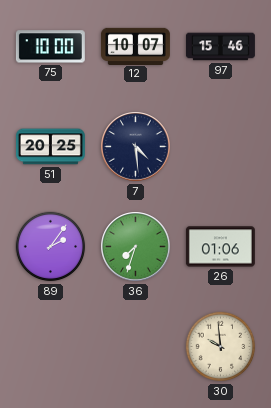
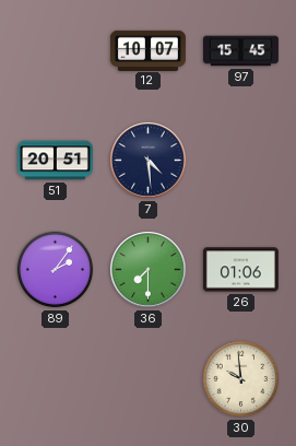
75: 10:00 -> none
97: 15:46 -> 15:45
51: 20:25 -> 20:51
36: 7:33 -> 7:30
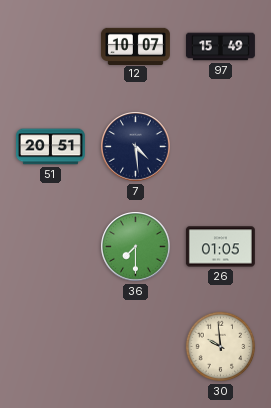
97: 15:45 -> 15:49
89: 2:06 -> none
26: 01:06 -> 01:05
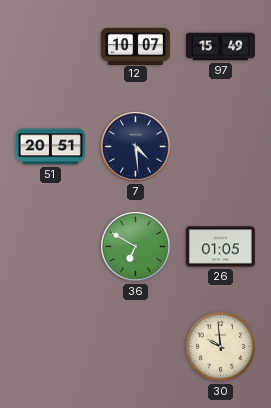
36: 7:30 -> 6:50
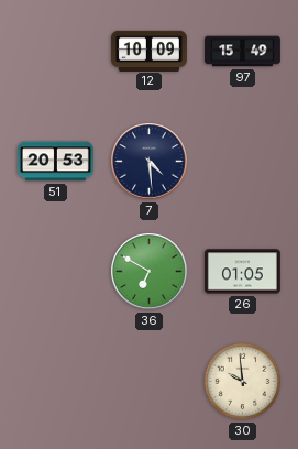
12: 10:07 -> 10:09
51: 20:51 -> 20:53
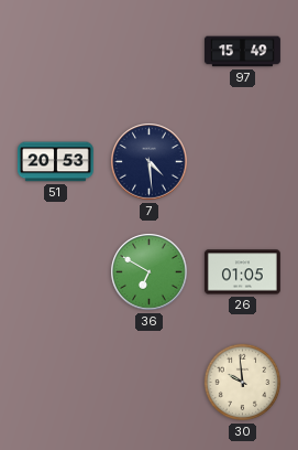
12: 10:09 -> none
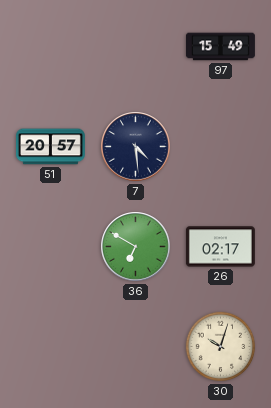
51: 20:53 -> 20:57
26: 01:05 -> 02:17
30: 9:59 -> 10:03
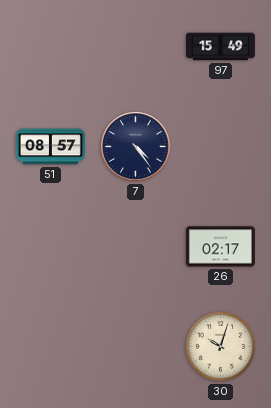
51: 20:57 -> 08:57
7: 4:29 -> 4:24
36: 6:50 -> none
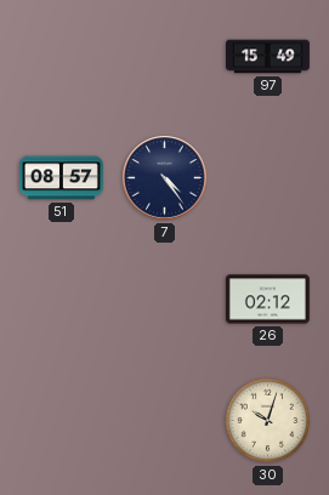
26: 02:17 -> 02:12
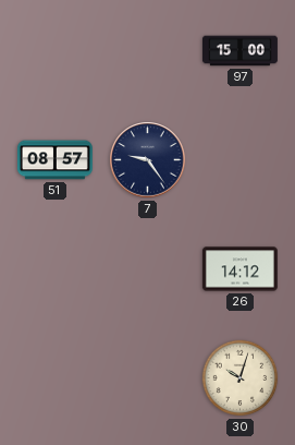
97: 15:49 -> 15:00
7: 4:24 -> 9:24
26: 02:12 -> 14:12
